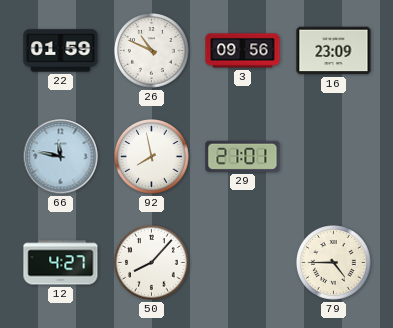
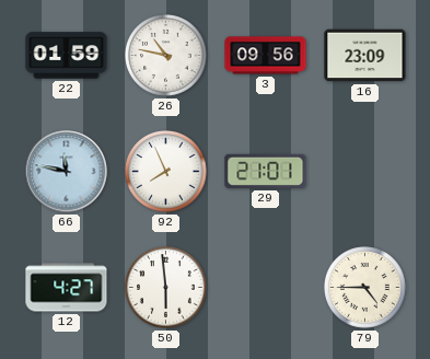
26: 10:49 -> 10:47
92: 7:58 -> 7:56
50: 8:07 -> 5:59
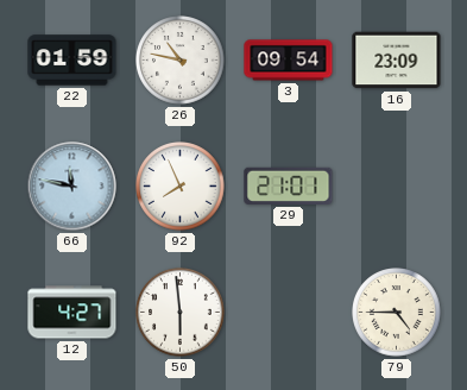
3: 09:56 -> 09:54
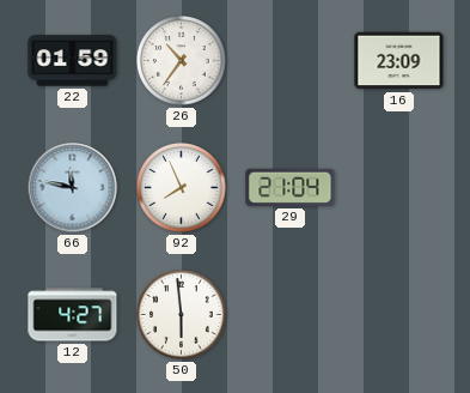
26: 10:47 -> 10:36
3: 09:54 -> none
29: 21:01 -> 21:04
79: 4:45 -> none
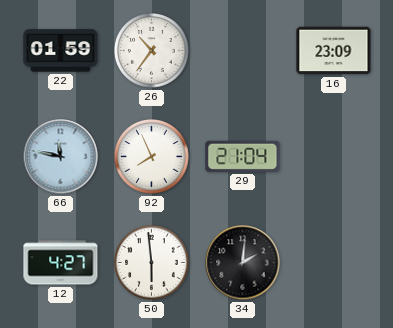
34: none -> 2:01
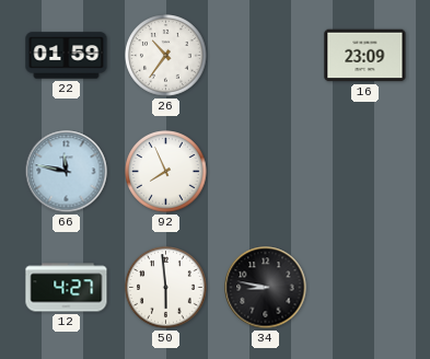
29: 21:04 -> none
34: 2:01 -> 8:47
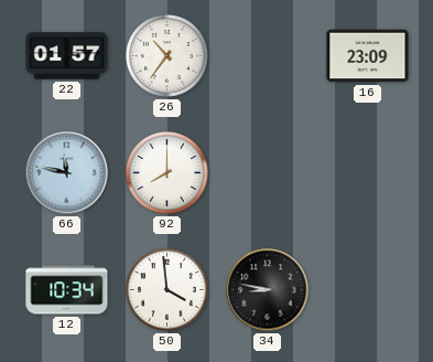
22: 01:59 -> 01:57
92: 7:56 -> 8:00
12: 4:27 -> 10:34
50: 5:59 -> 3:59
